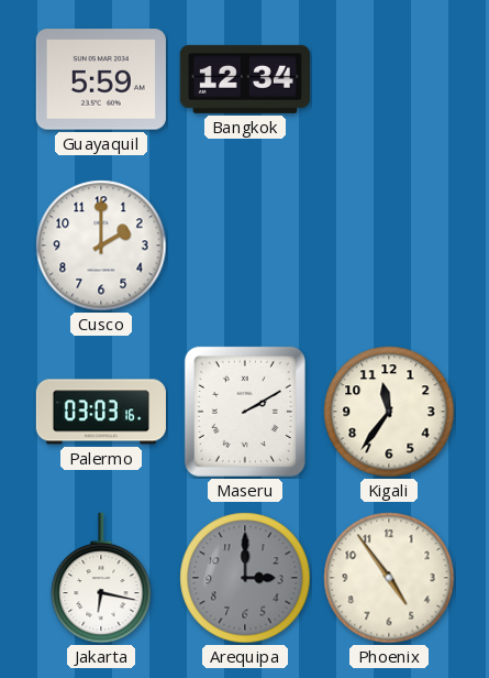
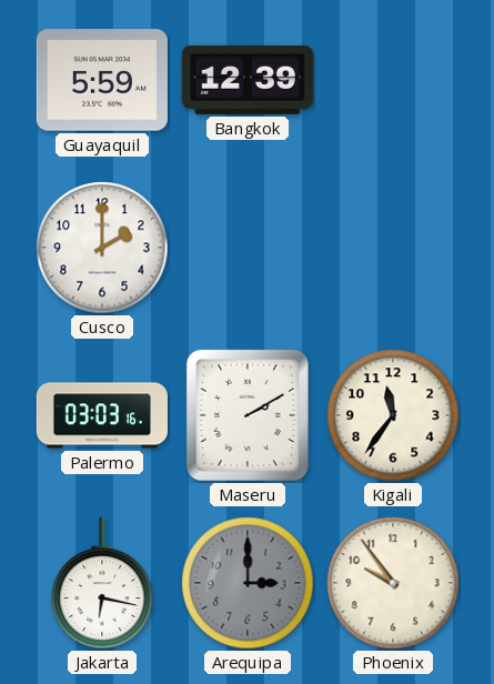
Bangkok: 12:34 -> 12:39
Phoenix: 4:54 -> 9:54
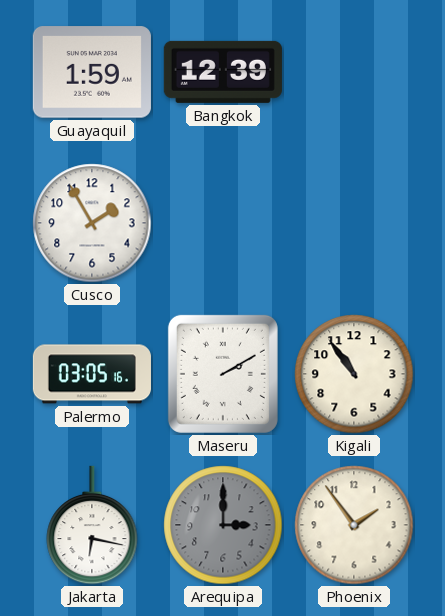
Guayaquil: 5:59 -> 1:59
Cusco: 2:00 -> 1:55
Palermo: 03:03 -> 03:05
Kigali: 11:36 -> 10:54
Phoenix: 9:54 -> 1:54
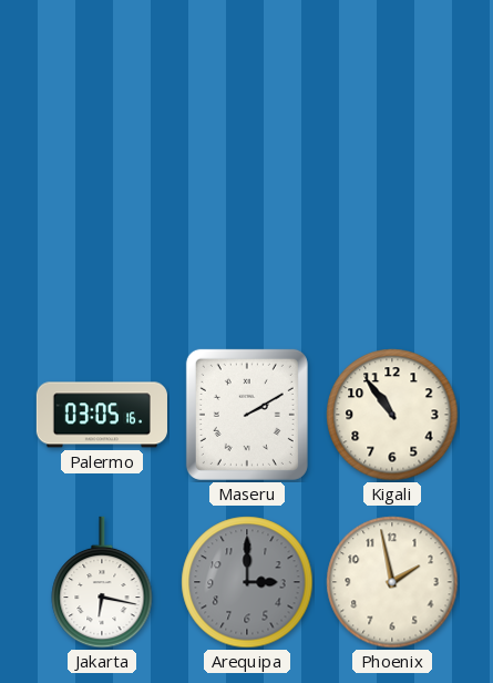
Guayaquil: 1:59 -> none
Bangkok: 12:39 -> none
Cusco: 1:55 -> none
Phoenix: 1:54 -> 1:58
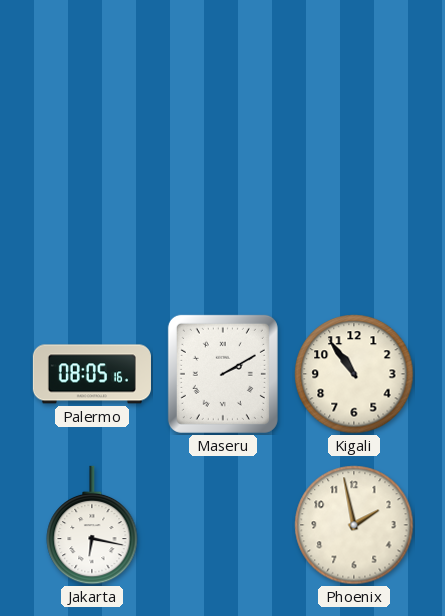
Palermo: 03:05 -> 08:05
Arequipa: 3:00 -> none
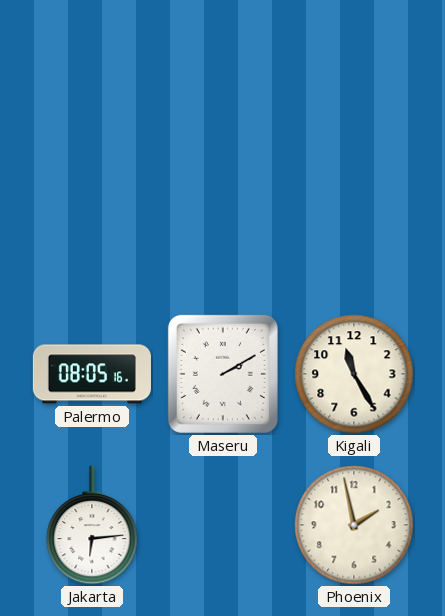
Kigali: 10:54 -> 11:25
Jakarta: 6:17 -> 6:14
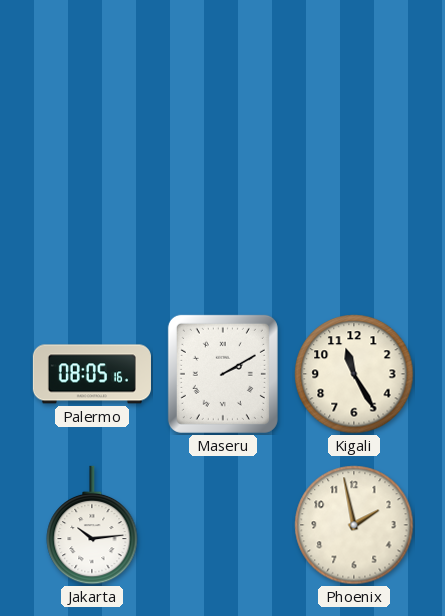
Jakarta: 6:14 -> 10:14
